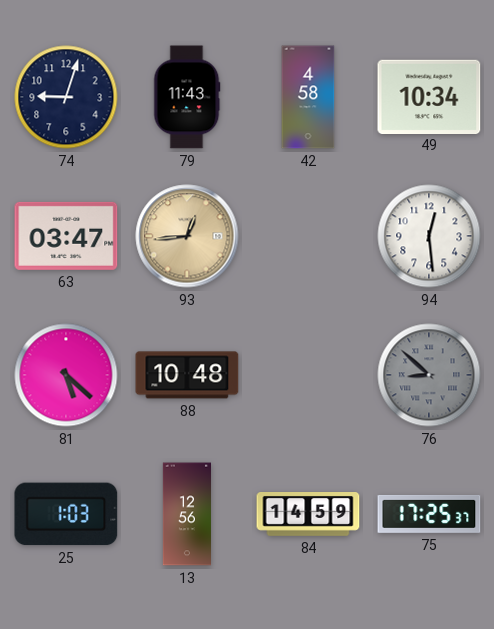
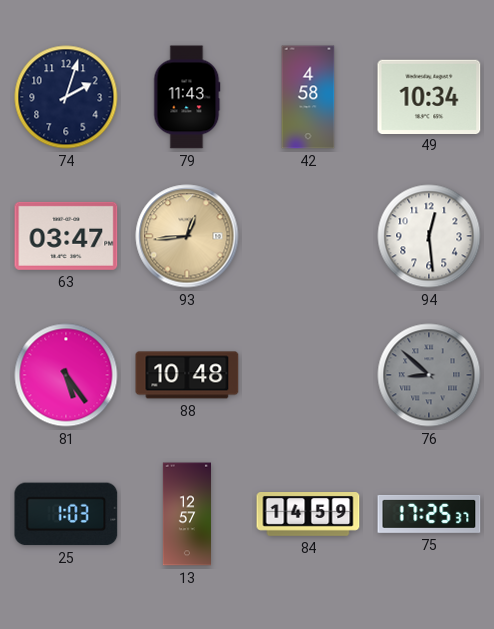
74: 9:03 -> 2:03
81: 5:22 -> 5:24
13: 12:56 -> 12:57
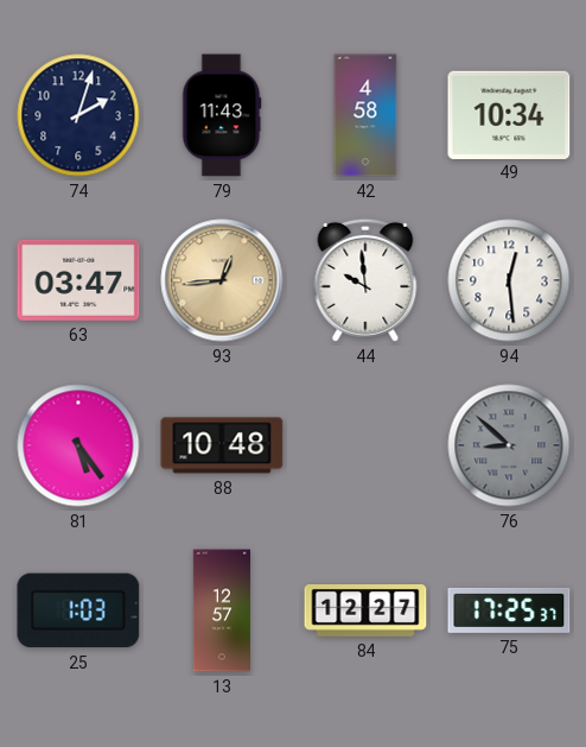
44: none -> 9:59
84: 14:59 -> 12:27
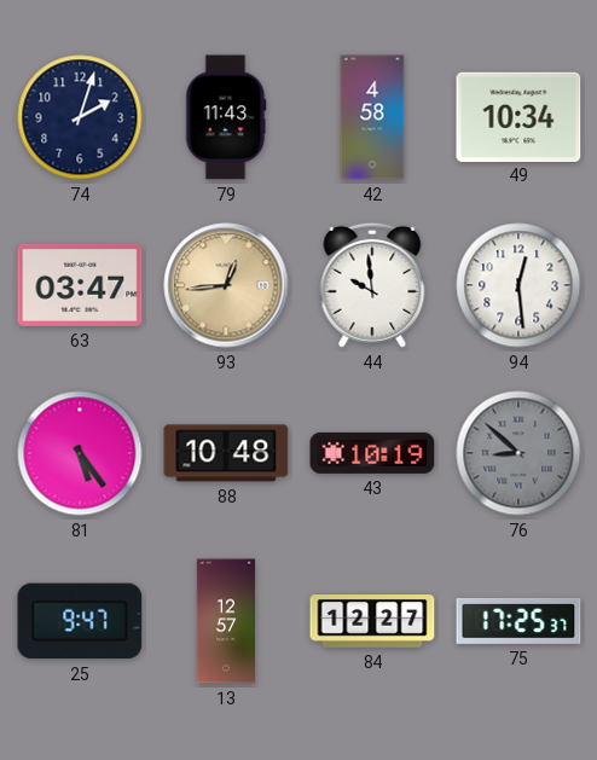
43: none -> 10:19
25: 1:03 -> 9:47
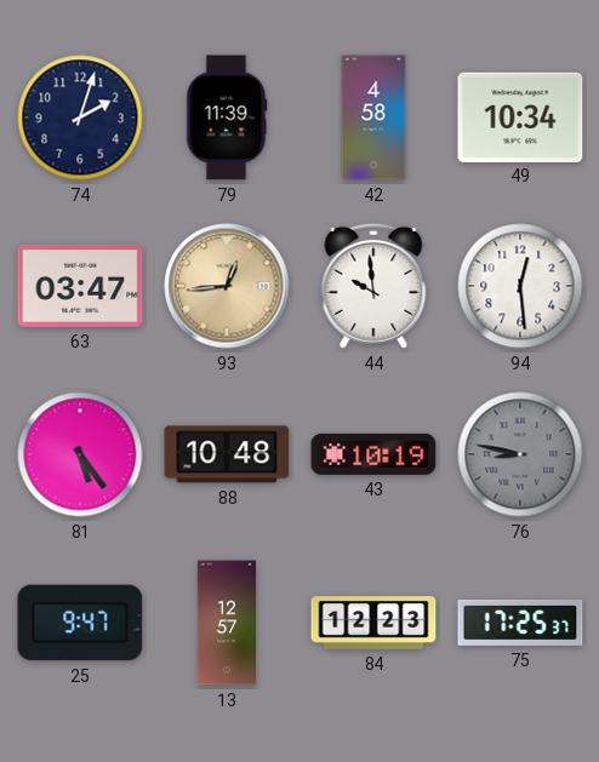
79: 11:43 -> 11:39
76: 8:52 -> 8:47
84: 12:27 -> 12:23
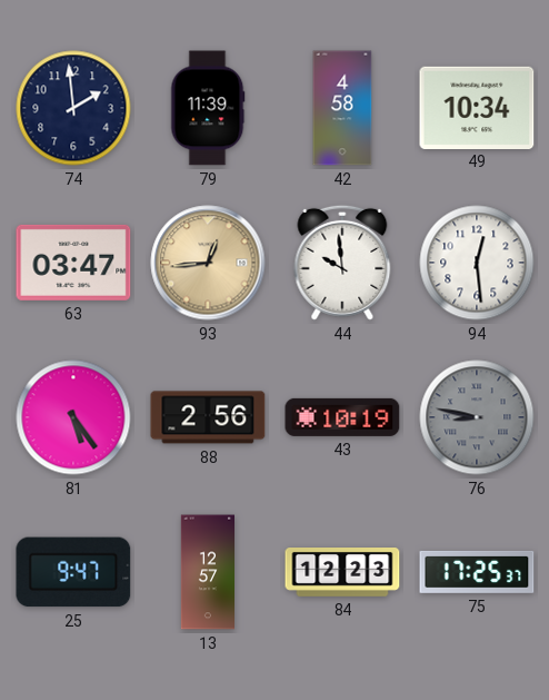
74: 2:03 -> 1:59
88: 10:48 -> 2:56
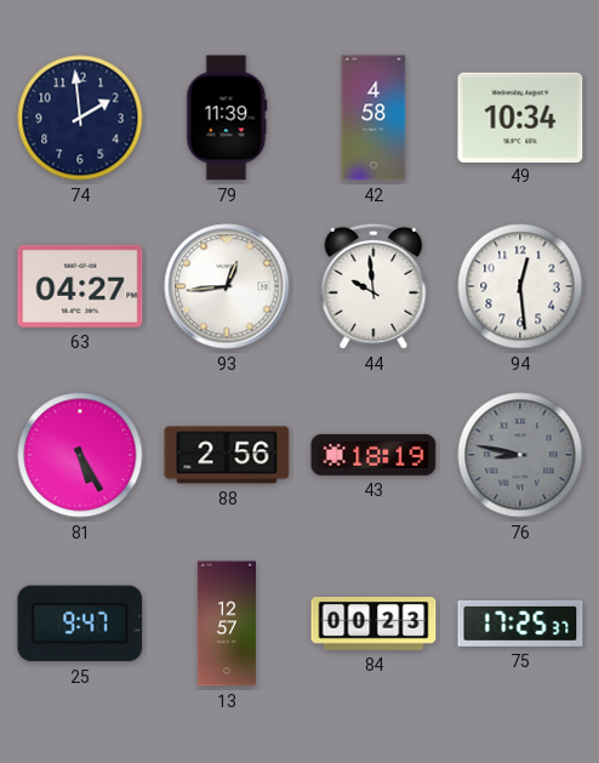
63: 03:47 -> 04:27
93 dial: champagne -> white
81: 5:24 -> 5:25
43: 10:19 -> 18:19
84: 12:23 -> 00:23
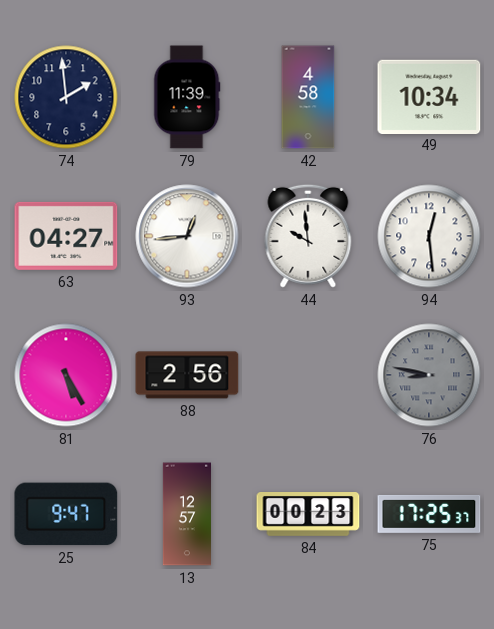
43: 18:19 -> none
